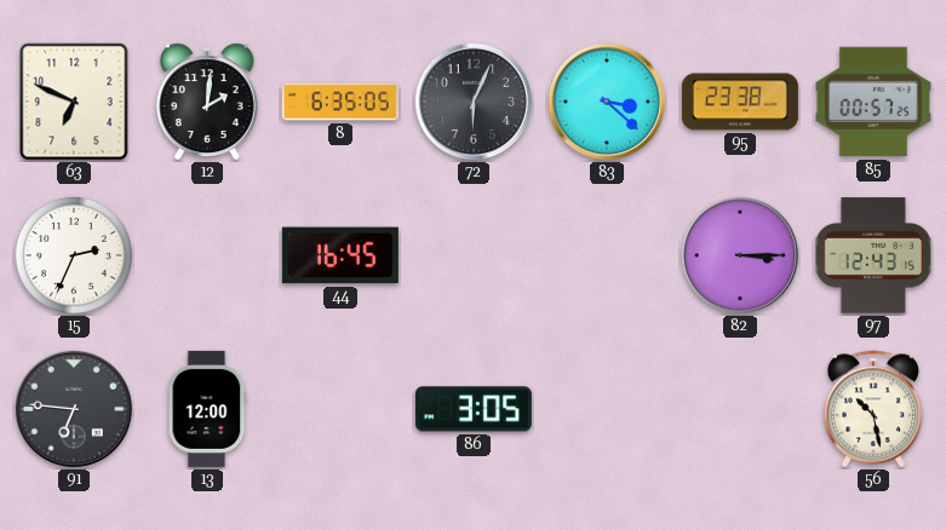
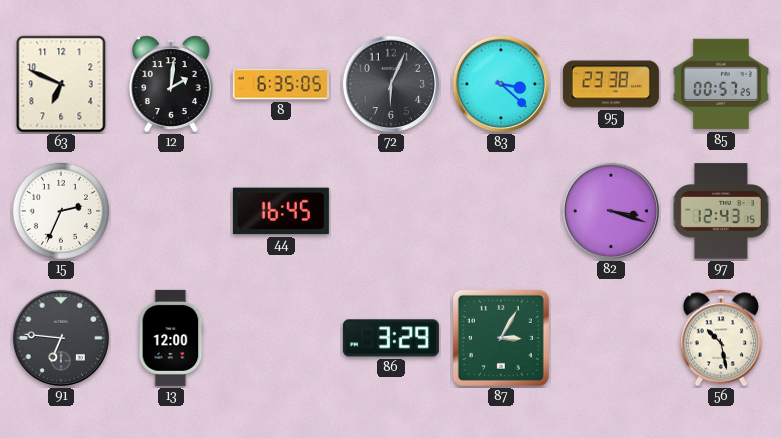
82: 3:15 -> 3:18
86: 3:05 -> 3:29
87: none -> 3:05
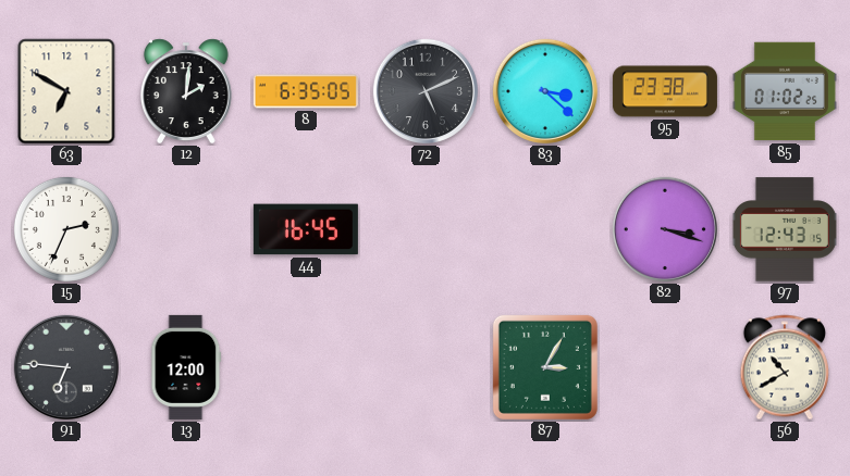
63: 6:49 -> 6:50
72: 6:04 -> 5:11
85: 00:57 -> 01:02
86: 3:29 -> none
56: 10:28 -> 10:40
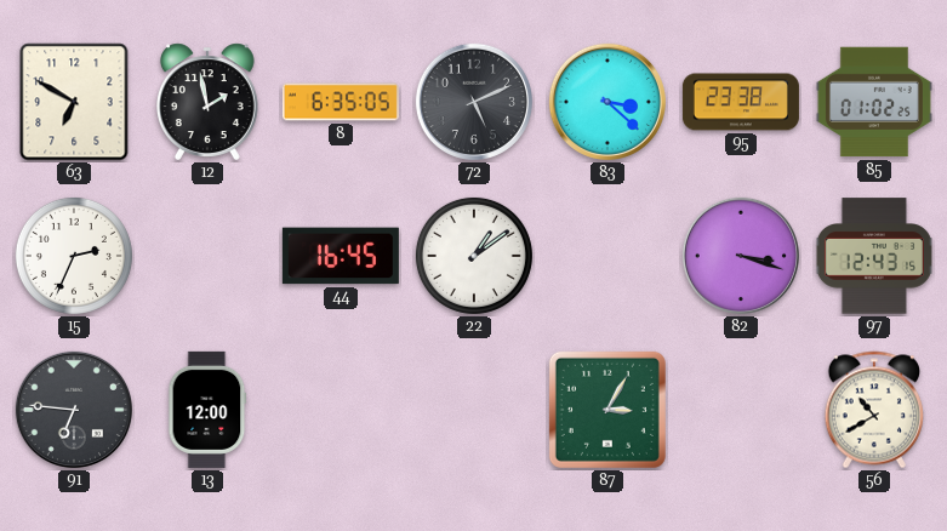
12: 2:01 -> 1:58
22: none -> 1:09
